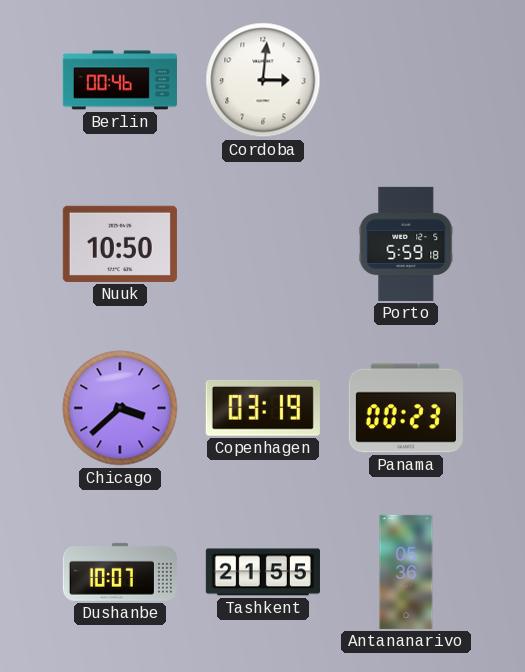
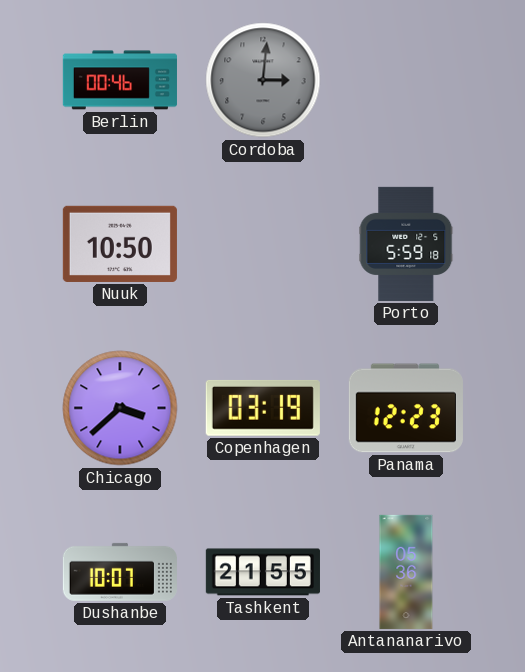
Cordoba dial: white -> grey
Panama: 00:23 -> 12:23
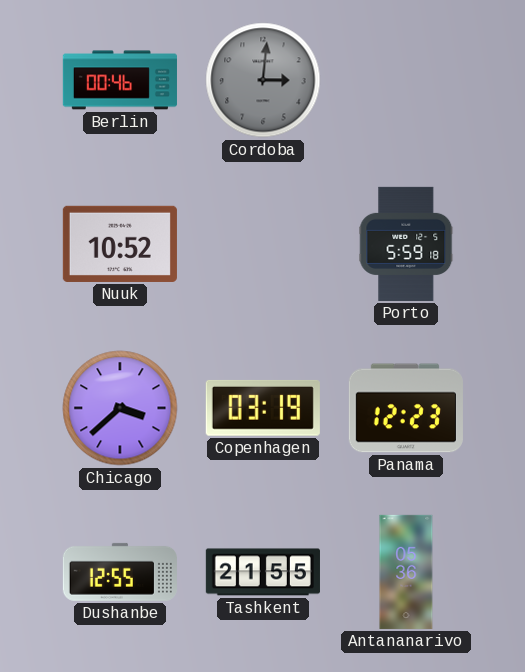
Nuuk: 10:50 -> 10:52
Dushanbe: 10:07 -> 12:55
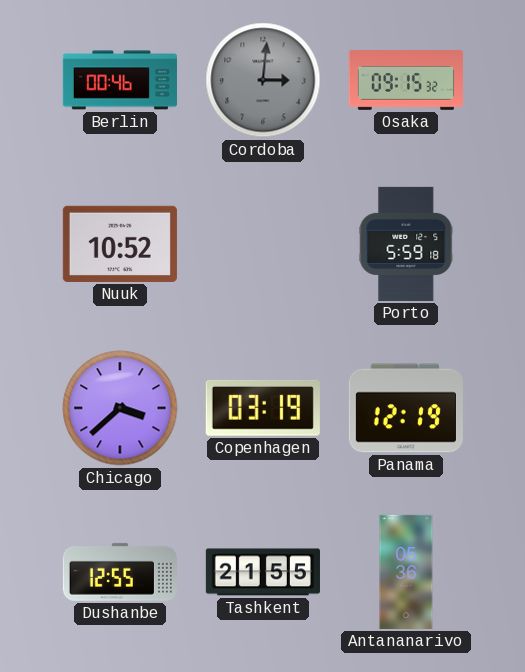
Osaka: none -> 09:15
Panama: 12:23 -> 12:19
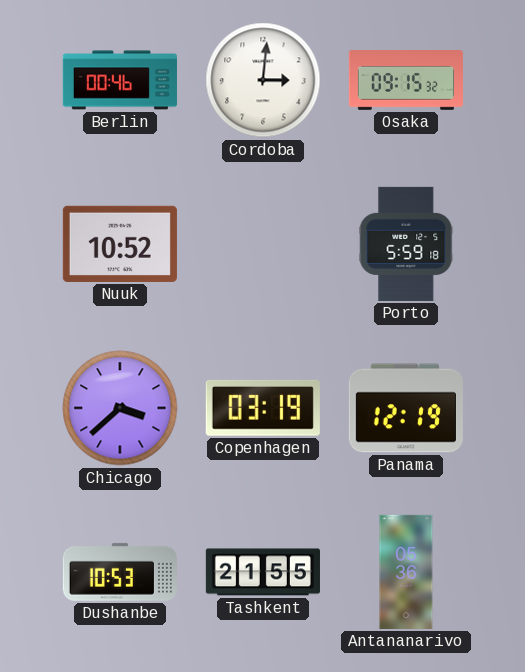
Cordoba dial: grey -> white
Dushanbe: 12:55 -> 10:53
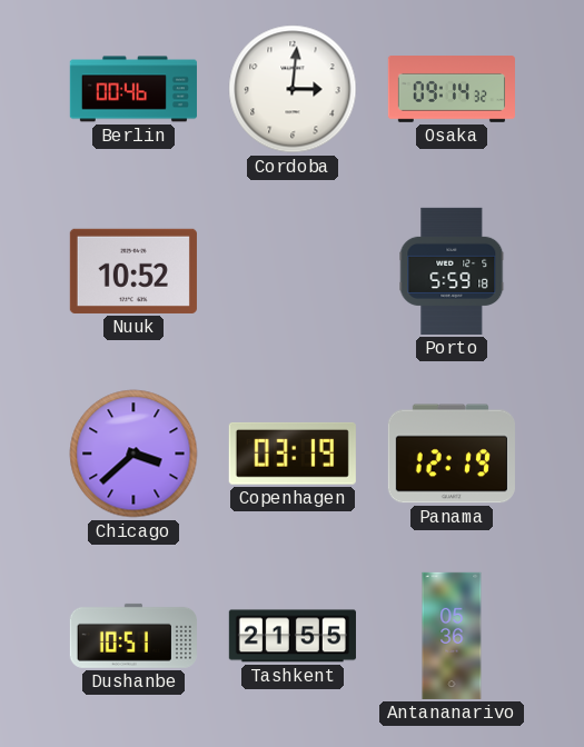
Osaka: 09:15 -> 09:14
Dushanbe: 10:53 -> 10:51
